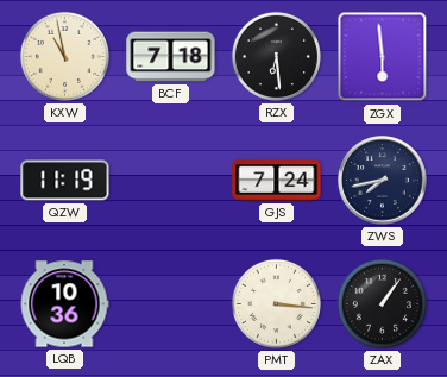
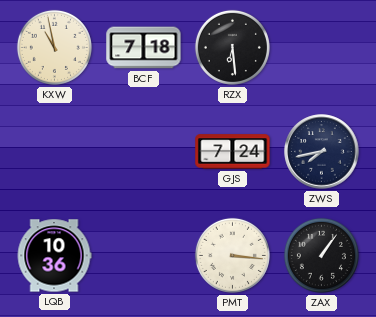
ZGX: 5:59 -> none
QZW: 11:19 -> none
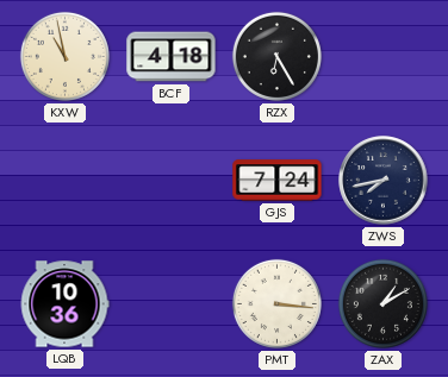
BCF: 7:18 -> 4:18
RZX: 6:29 -> 6:25
ZAX: 1:06 -> 1:10
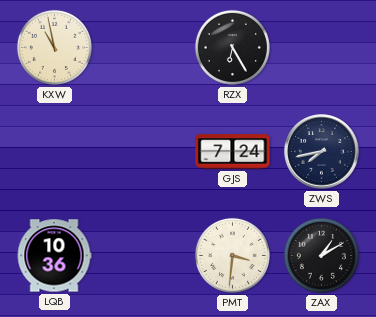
BCF: 4:18 -> none
PMT: 3:16 -> 3:31
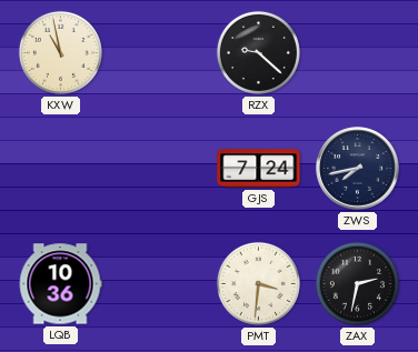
RZX: 6:25 -> 9:22
ZAX: 1:10 -> 2:32
